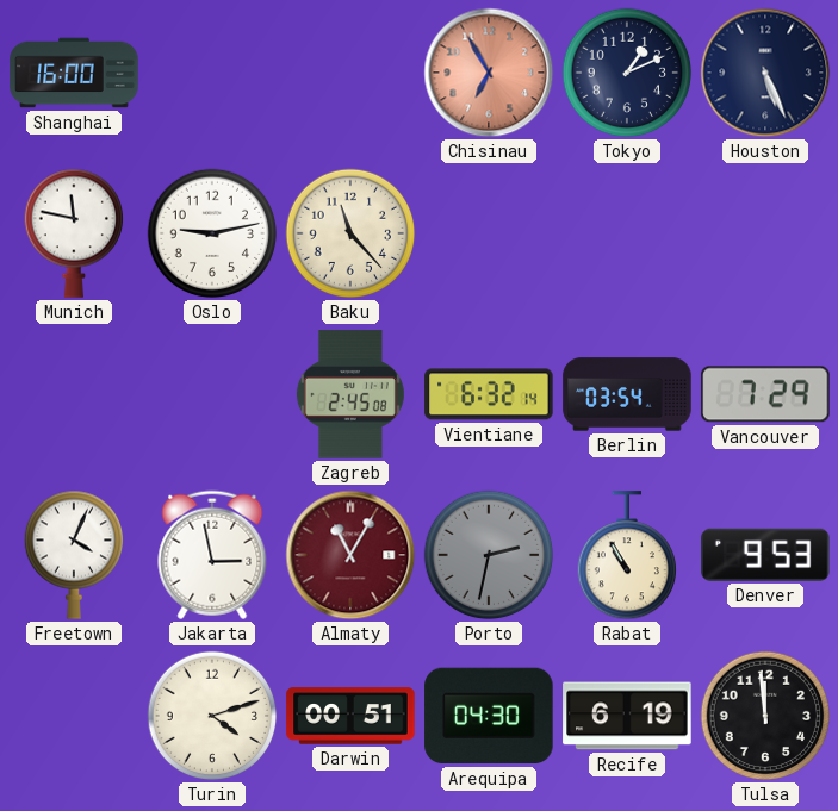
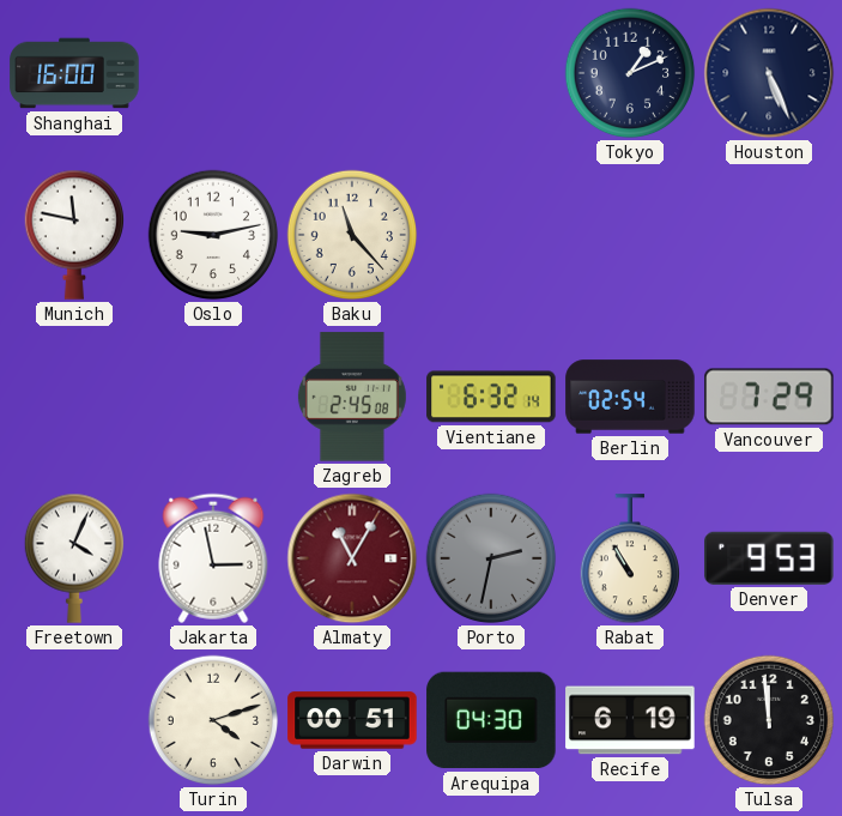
Chisinau: 6:55 -> none
Berlin: 03:54 -> 02:54
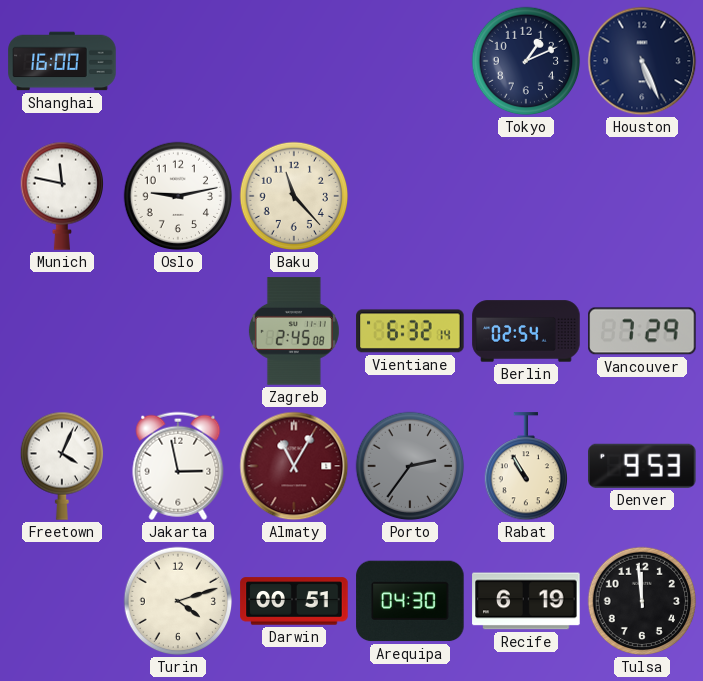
Porto: 2:32 -> 2:36
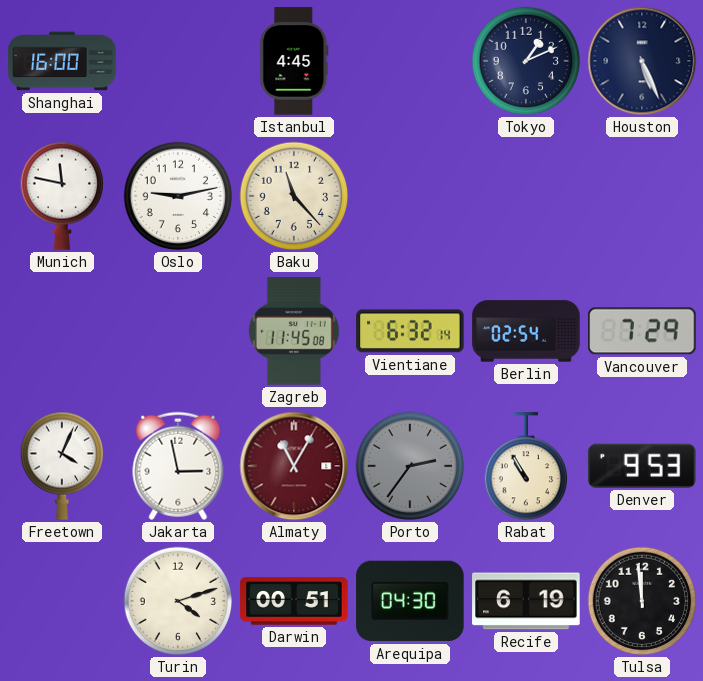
Istanbul: none -> 4:45
Zagreb: 2:45 -> 11:45
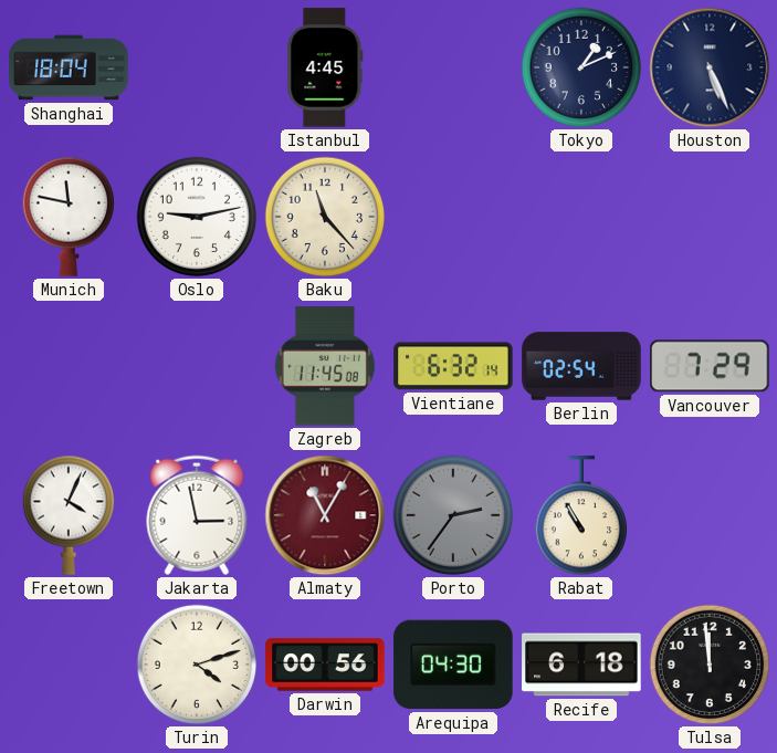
Shanghai: 16:00 -> 18:04
Denver: 9:53 -> none
Darwin: 00:51 -> 00:56
Recife: 6:19 -> 6:18
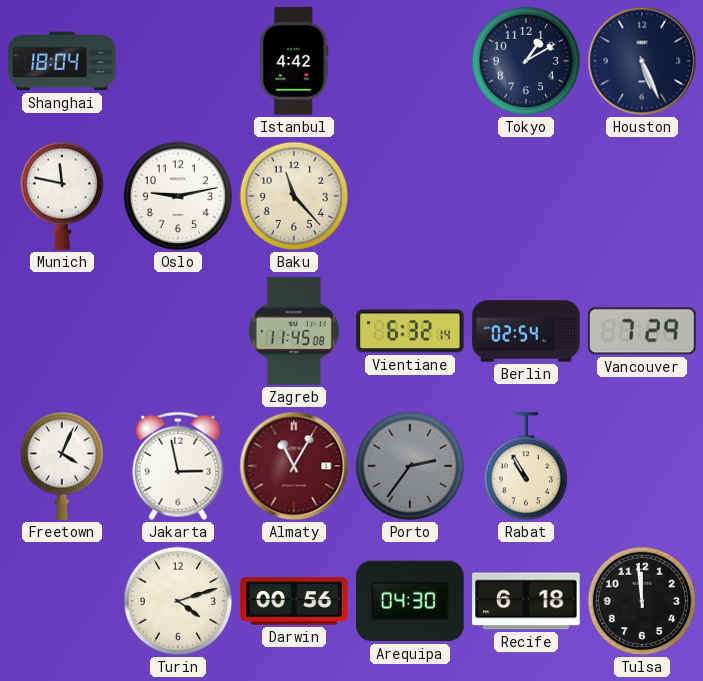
Istanbul: 4:45 -> 4:42
Tokyo: 1:11 -> 1:10
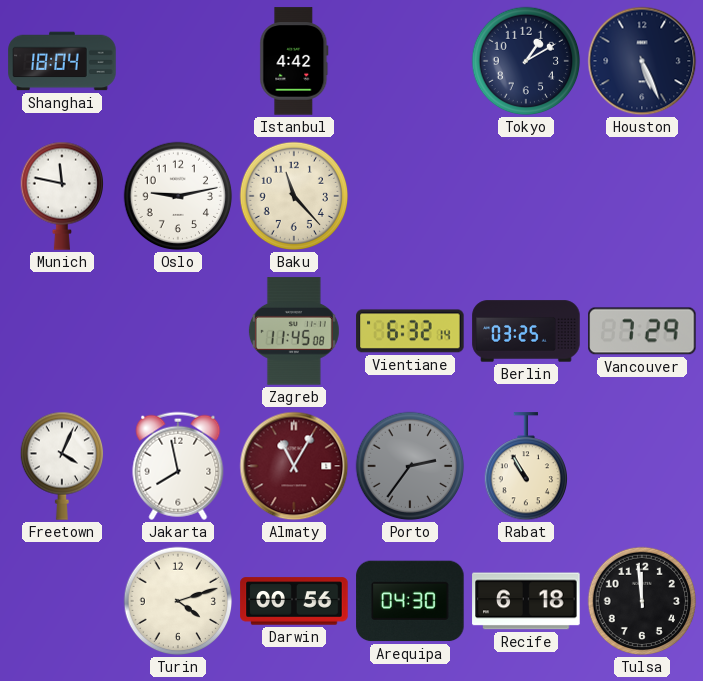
Berlin: 02:54 -> 03:25
Jakarta: 2:58 -> 7:58
